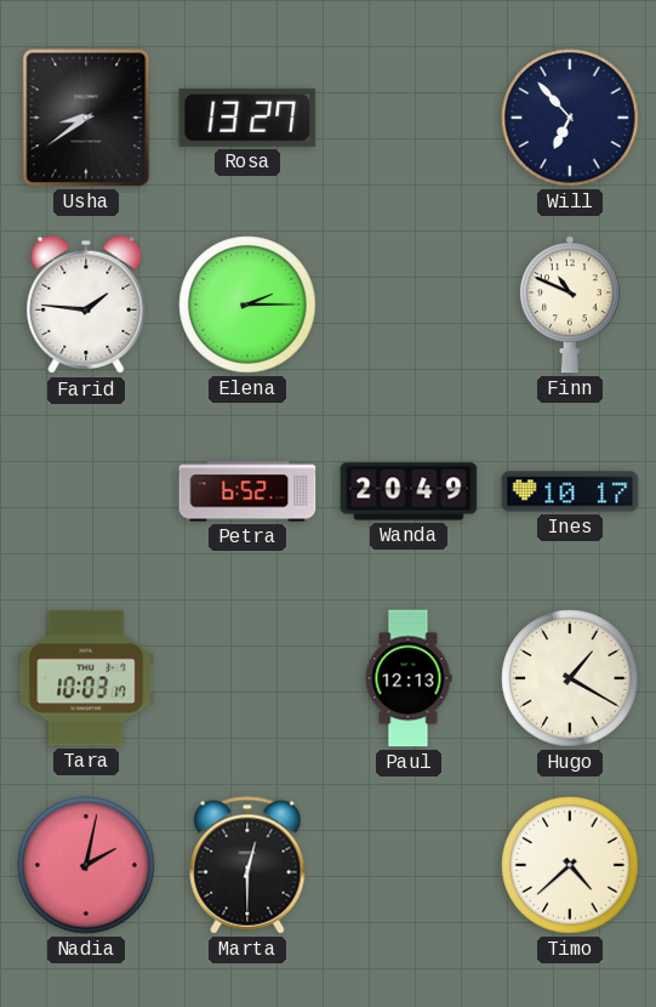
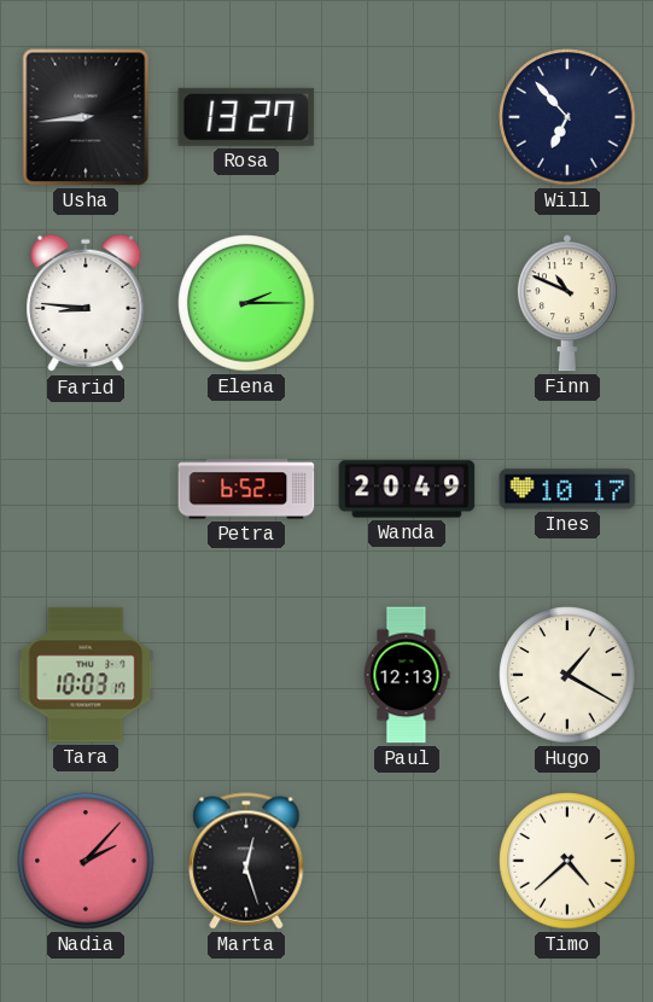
Usha: 8:39 -> 8:44
Farid: 1:46 -> 8:46
Nadia: 2:02 -> 2:07
Marta: 12:30 -> 12:27
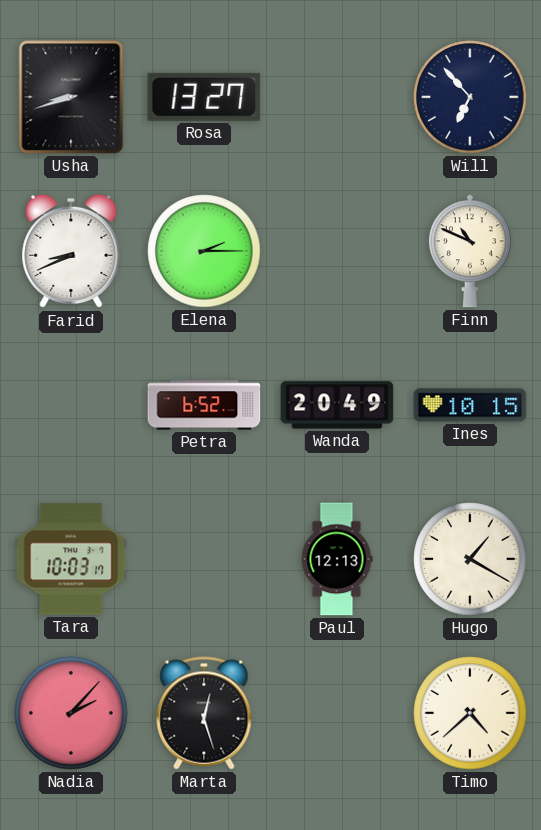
Usha: 8:44 -> 8:42
Farid: 8:46 -> 8:41
Ines: 10:17 -> 10:15
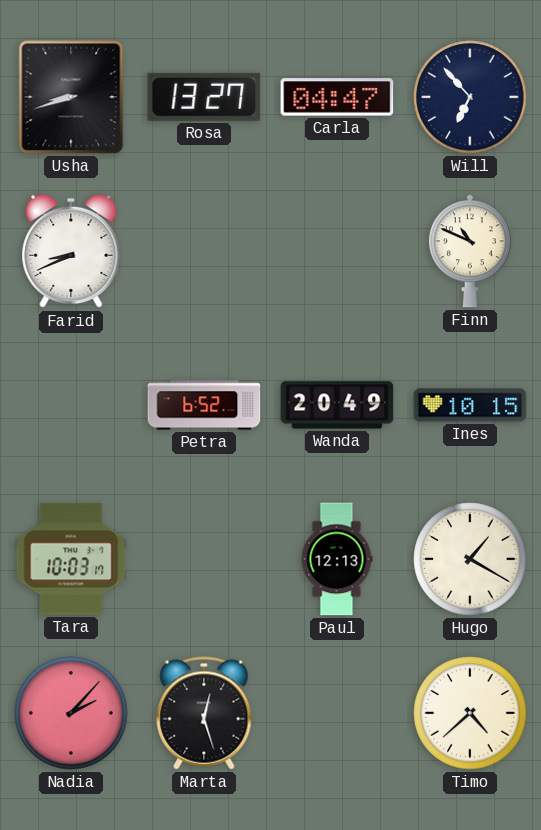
Carla: none -> 04:47
Elena: 2:15 -> none
